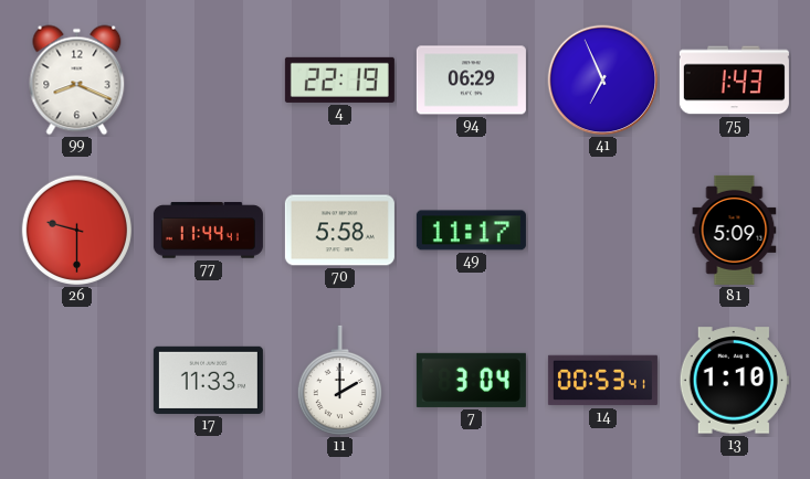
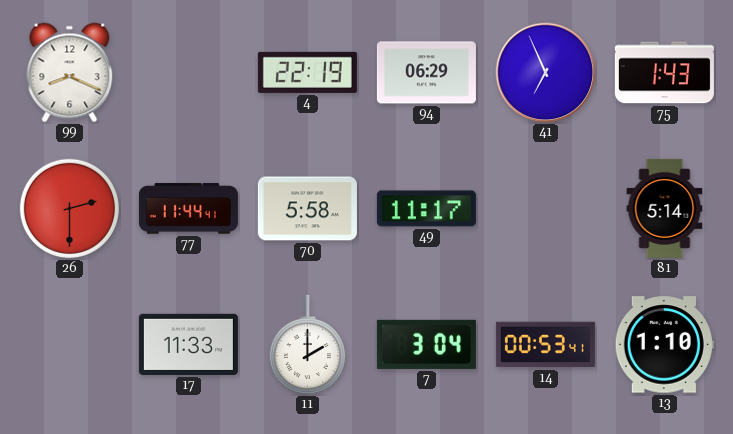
26: 9:30 -> 2:30
81: 5:09 -> 5:14
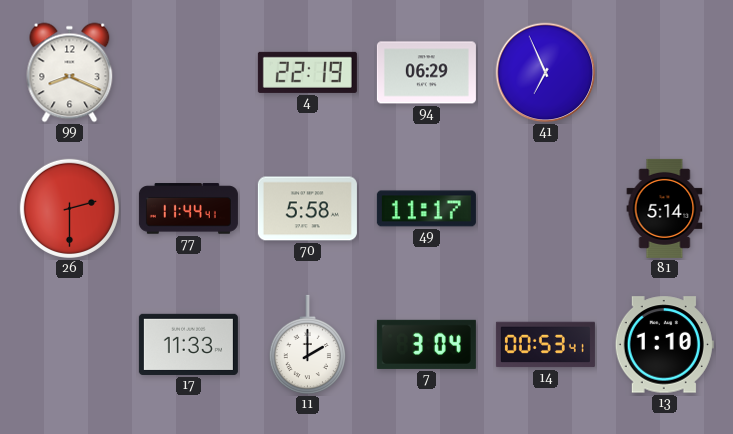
75: 1:43 -> none
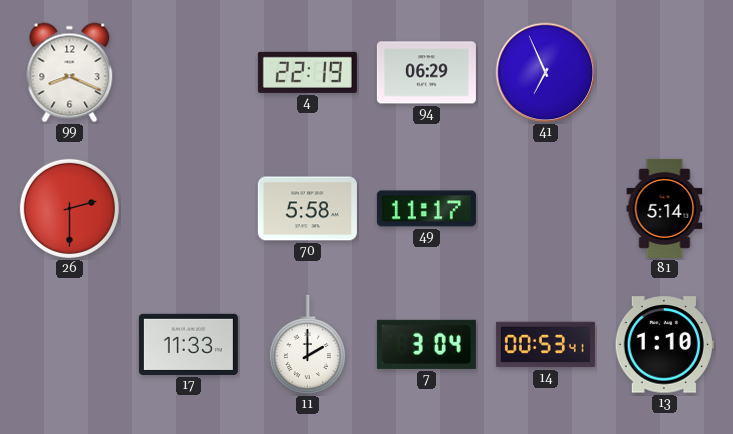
77: 11:44 -> none
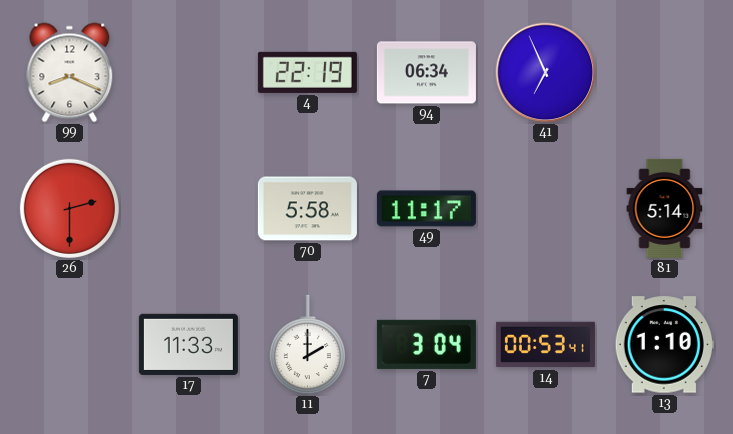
94: 06:29 -> 06:34
